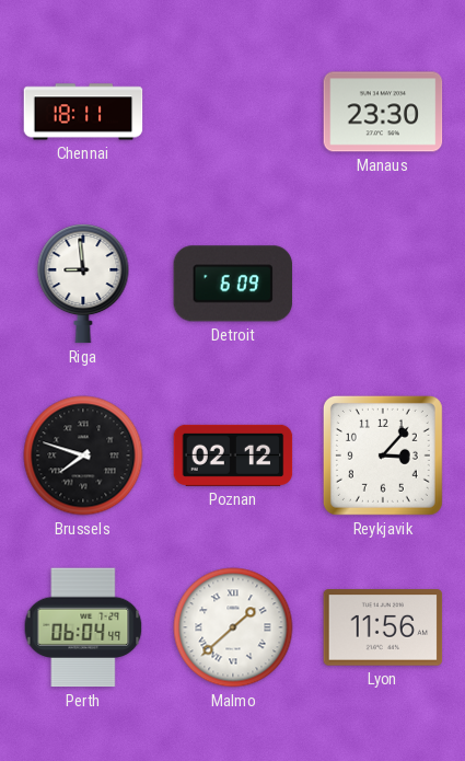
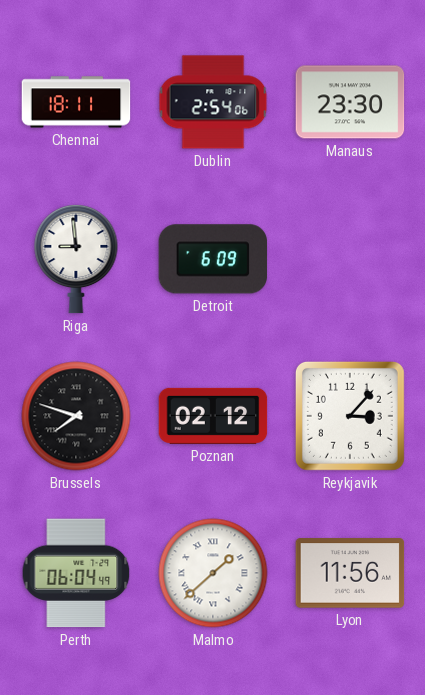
Dublin: none -> 2:54
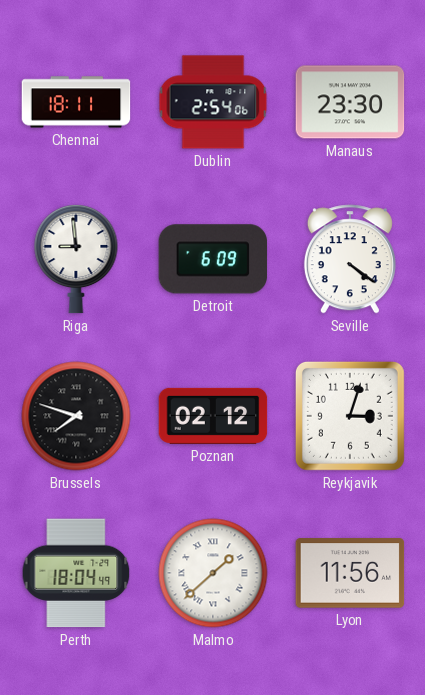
Seville: none -> 4:21
Reykjavik: 3:07 -> 3:03
Perth: 06:04 -> 18:04
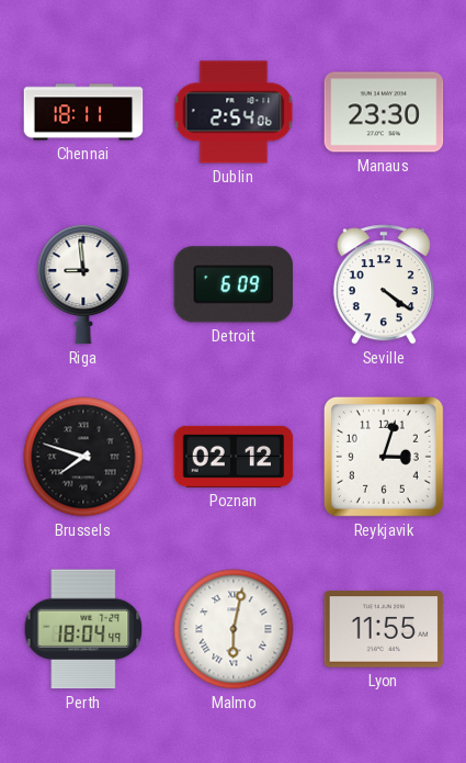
Malmo: 1:38 -> 6:02
Lyon: 11:56 -> 11:55
